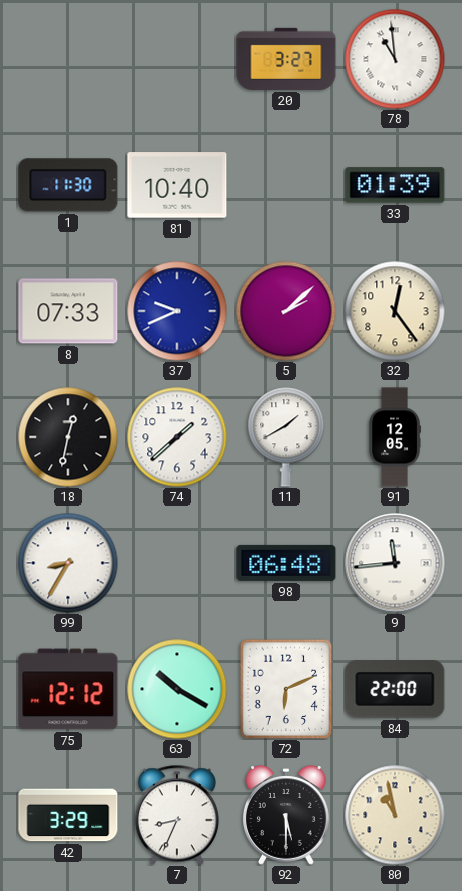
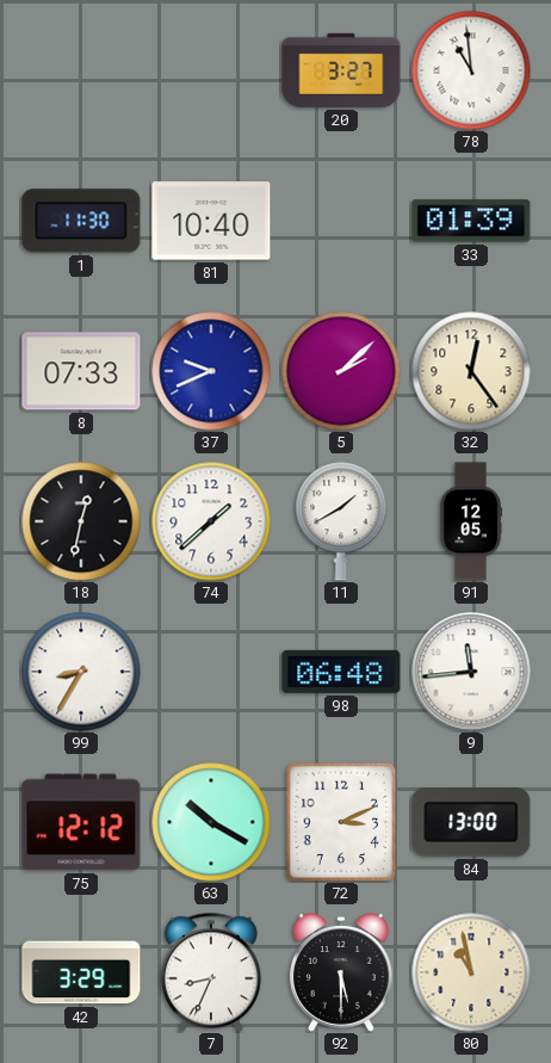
72: 6:11 -> 3:11
84: 22:00 -> 13:00
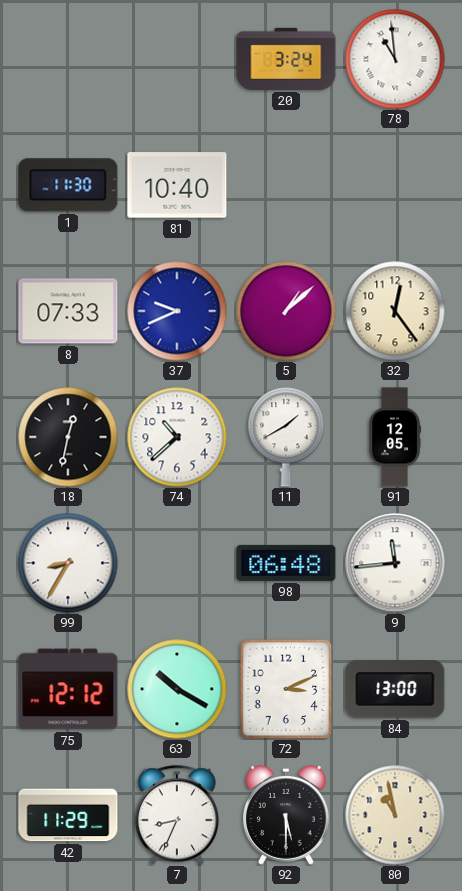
20: 3:27 -> 3:24
33: 01:39 -> none
5: 2:08 -> 1:08
74: 1:38 -> 10:38
42: 3:29 -> 11:29
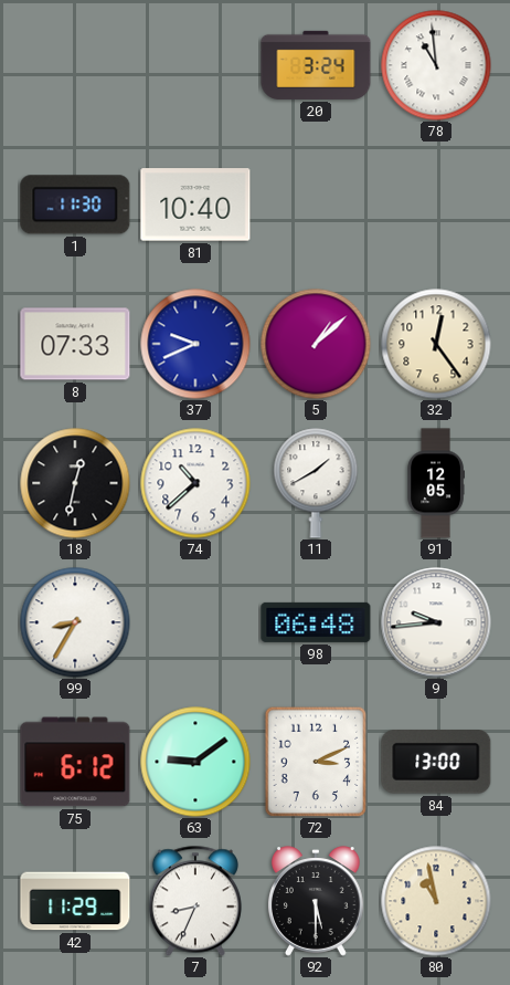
9: 11:44 -> 9:44
75: 12:12 -> 6:12
63: 10:20 -> 9:09
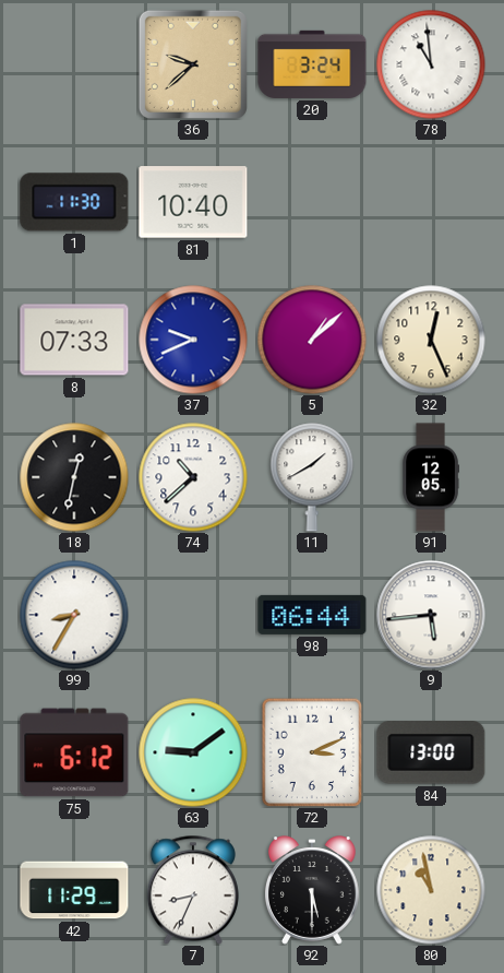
36: none -> 9:38
32: 12:24 -> 12:26
98: 06:48 -> 06:44
9: 9:44 -> 5:44
